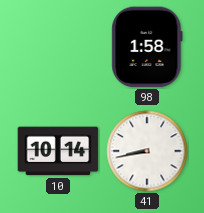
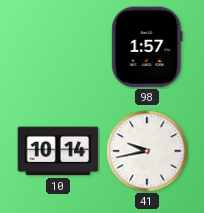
98: 1:58 -> 1:57
41: 8:43 -> 9:43
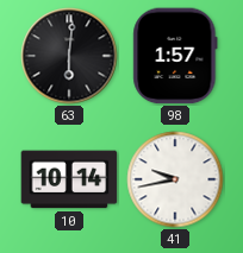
63: none -> 6:01
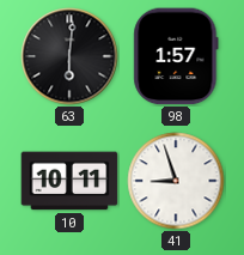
10: 10:14 -> 10:11
41: 9:43 -> 8:57
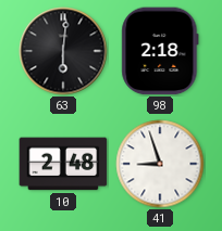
98: 1:57 -> 2:18
10: 10:11 -> 2:48
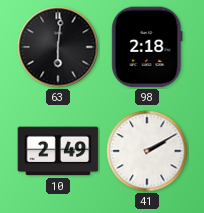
10: 2:48 -> 2:49
41: 8:57 -> 2:10
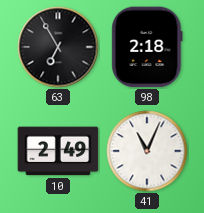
63: 6:01 -> 6:55
41: 2:10 -> 11:04
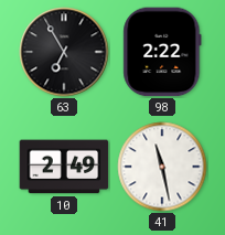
98: 2:18 -> 2:22
41: 11:04 -> 11:28
